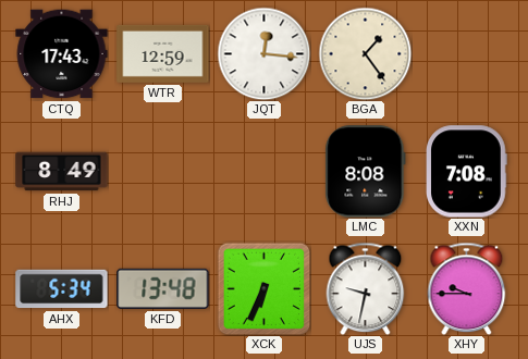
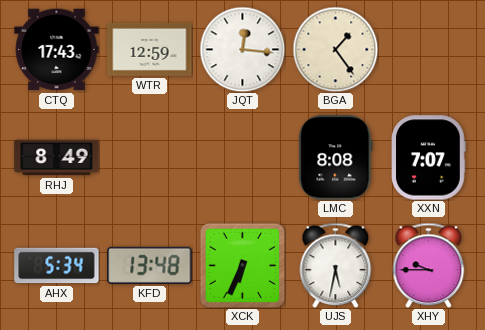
XXN: 7:08 -> 7:07
UJS: 9:32 -> 5:32
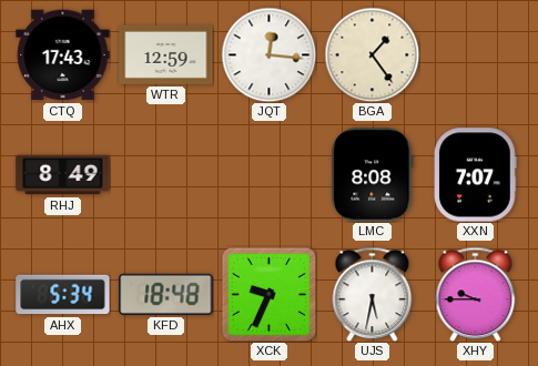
KFD: 13:48 -> 18:48
XCK: 6:34 -> 9:34
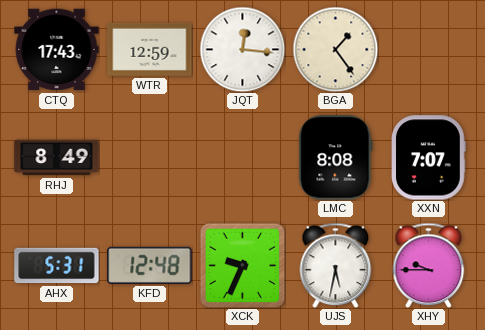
AHX: 5:34 -> 5:31
KFD: 18:48 -> 12:48
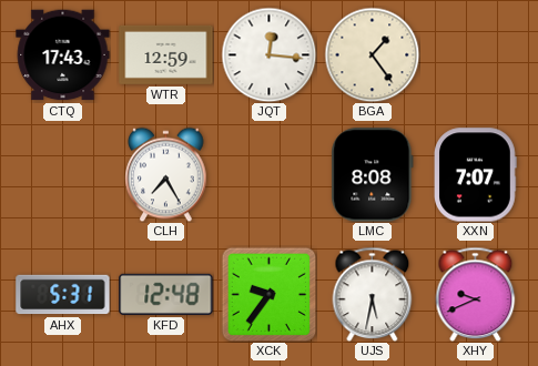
RHJ: 8:49 -> none
CLH: none -> 7:25
XCK: 9:34 -> 9:36
XHY: 9:45 -> 9:41
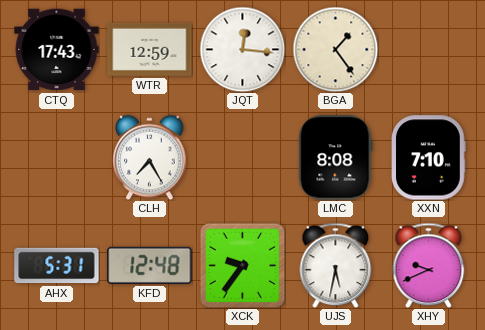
XXN: 7:07 -> 7:10
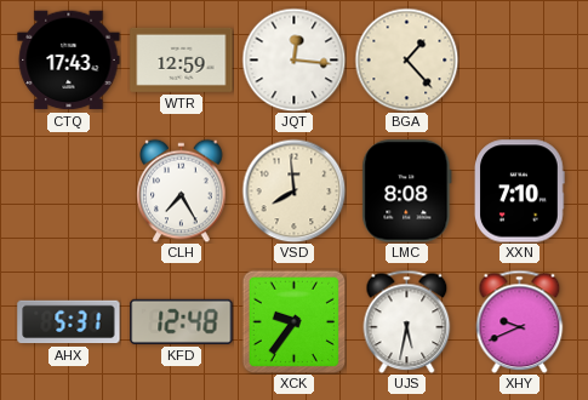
BGA: 1:24 -> 1:23
VSD: none -> 7:59
